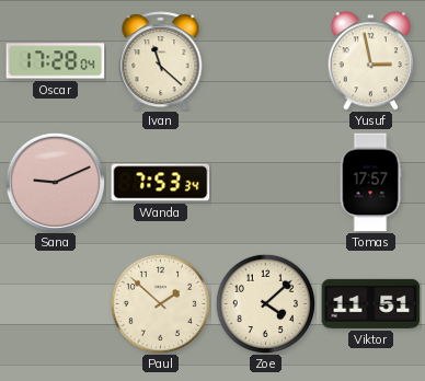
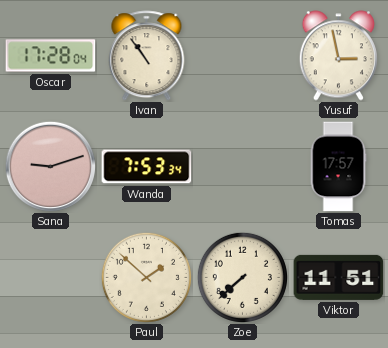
Ivan: 11:22 -> 10:54
Sana: 9:11 -> 9:12
Zoe: 4:08 -> 7:38
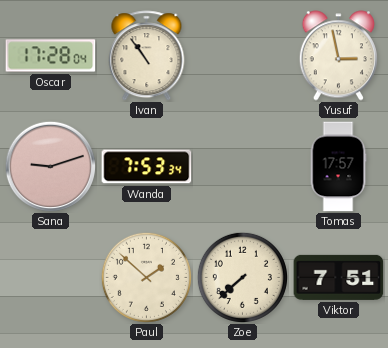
Viktor: 11:51 -> 7:51
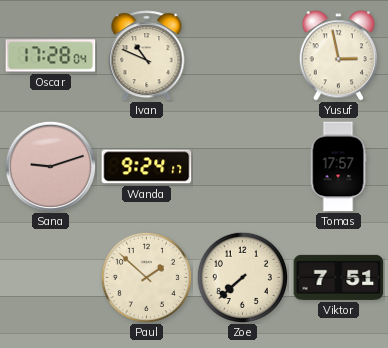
Ivan: 10:54 -> 10:49
Wanda: 7:53 -> 9:24
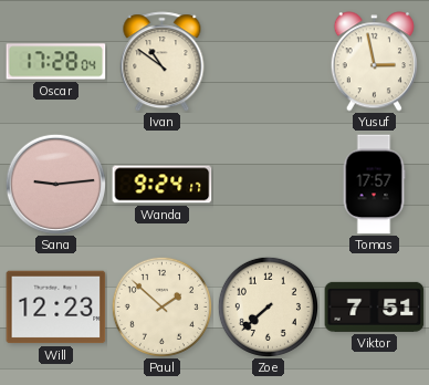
Ivan: 10:49 -> 10:51
Sana: 9:12 -> 9:14
Will: none -> 12:23
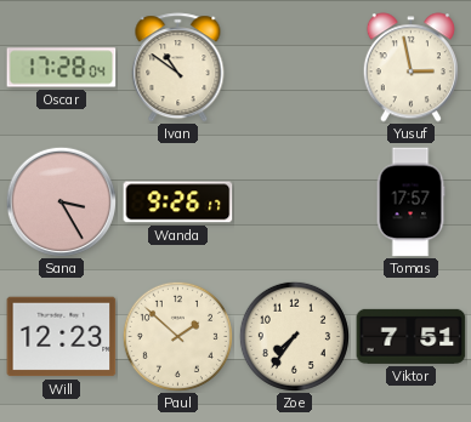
Sana: 9:14 -> 3:25
Wanda: 9:24 -> 9:26
Zoe: 7:38 -> 7:36
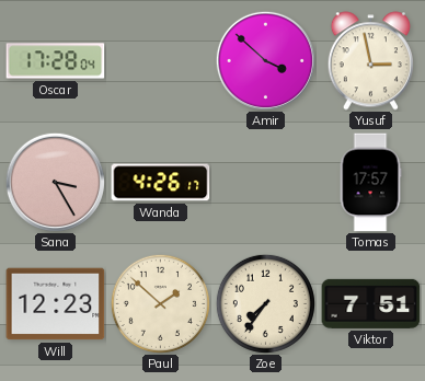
Ivan: 10:51 -> none
Amir: none -> 3:52
Wanda: 9:26 -> 4:26
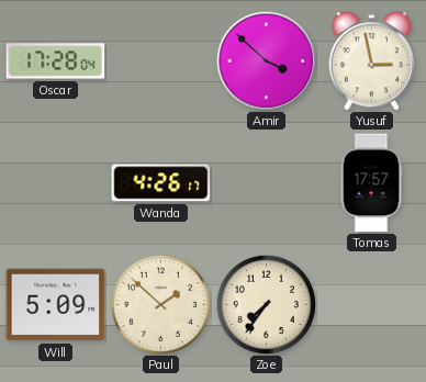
Sana: 3:25 -> none
Will: 12:23 -> 5:09
Viktor: 7:51 -> none
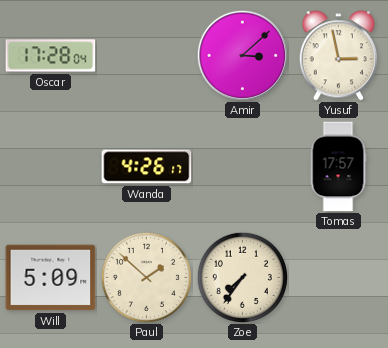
Amir: 3:52 -> 3:08
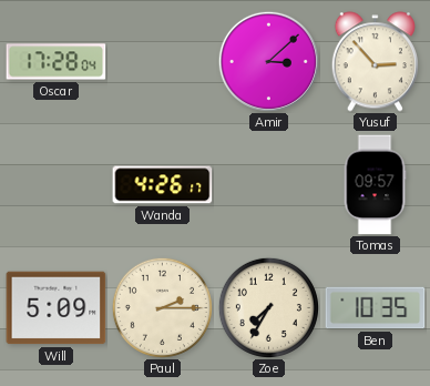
Yusuf: 2:58 -> 2:53
Tomas: 17:57 -> 09:57
Paul: 1:52 -> 2:15
Zoe: 7:36 -> 7:35
Ben: none -> 10:35
